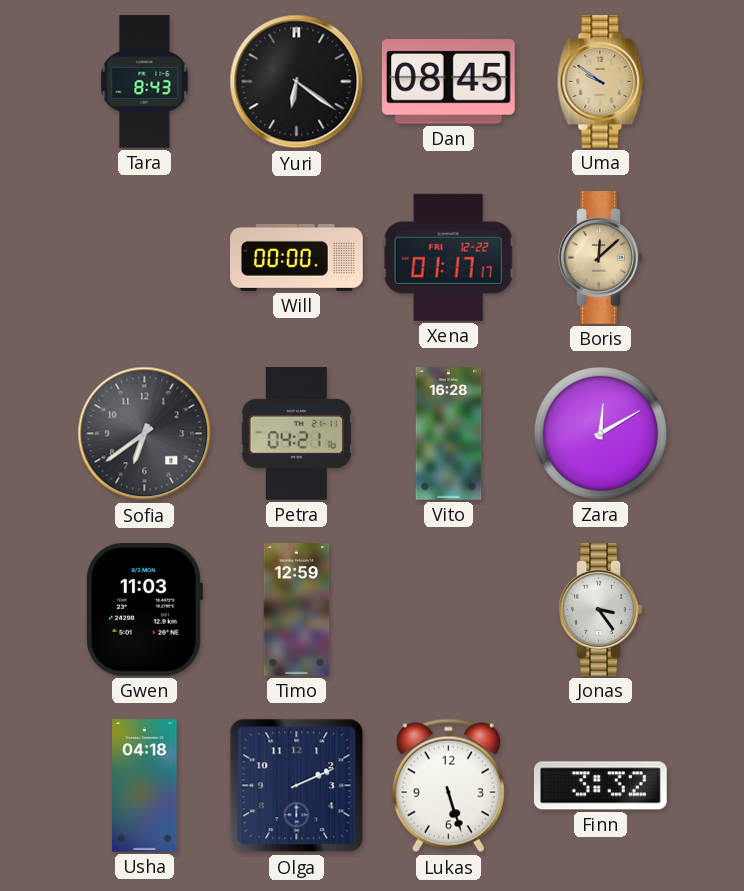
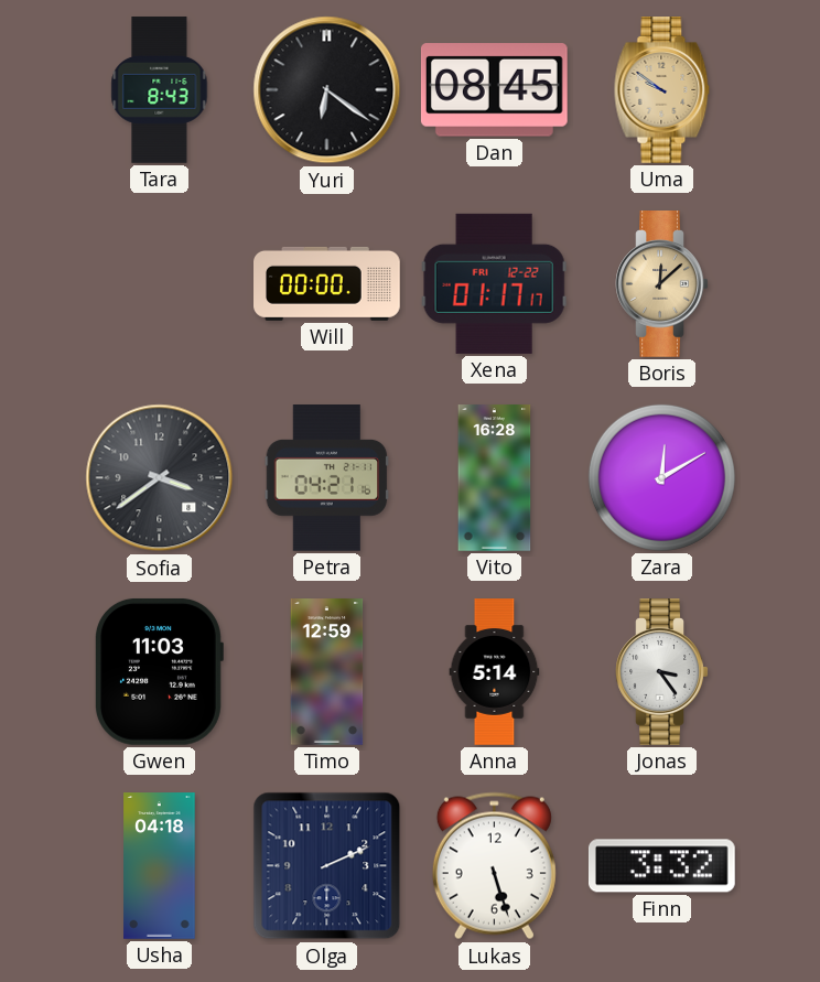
Sofia: 6:39 -> 3:39
Anna: none -> 5:14
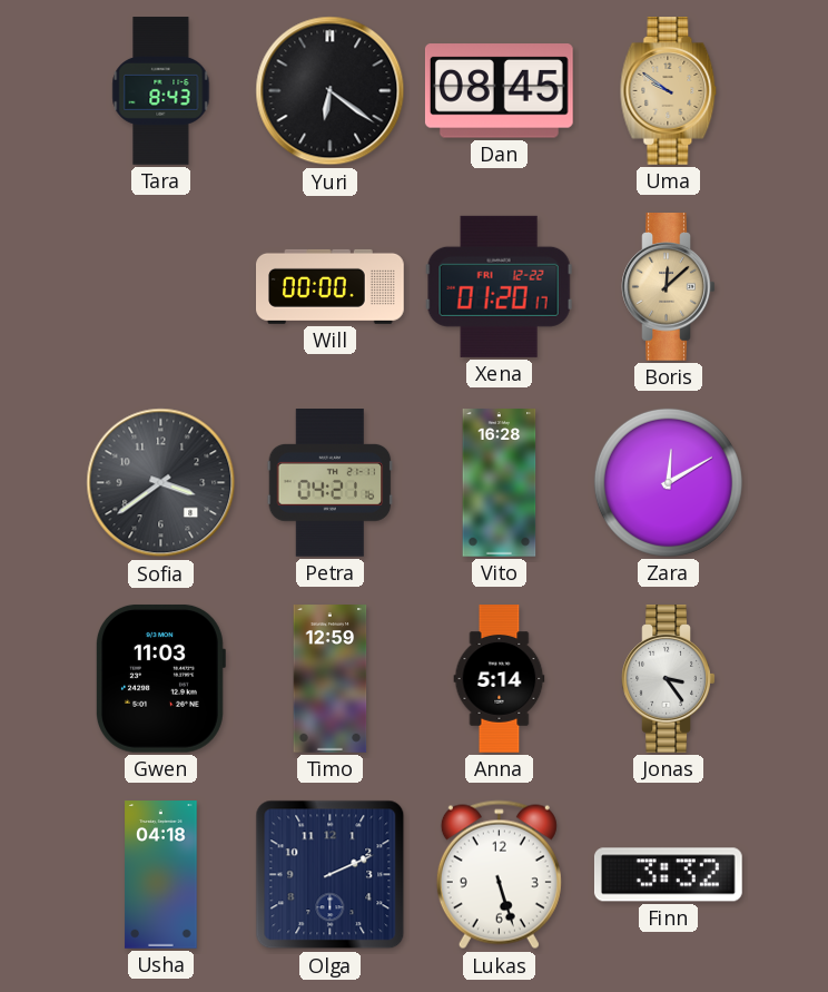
Xena: 01:17 -> 01:20
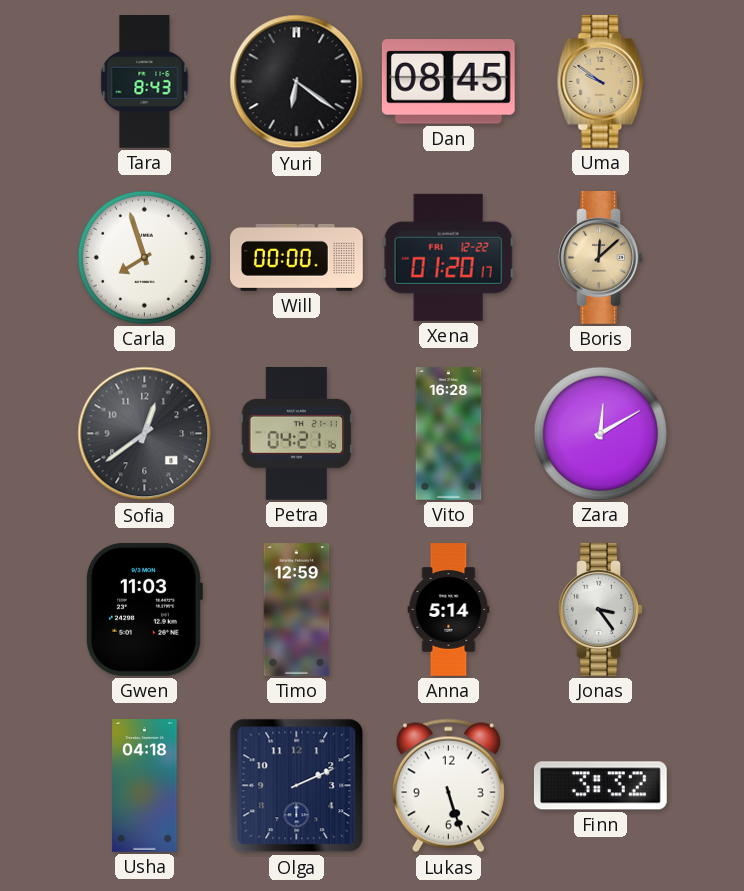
Carla: none -> 7:57
Sofia: 3:39 -> 12:39
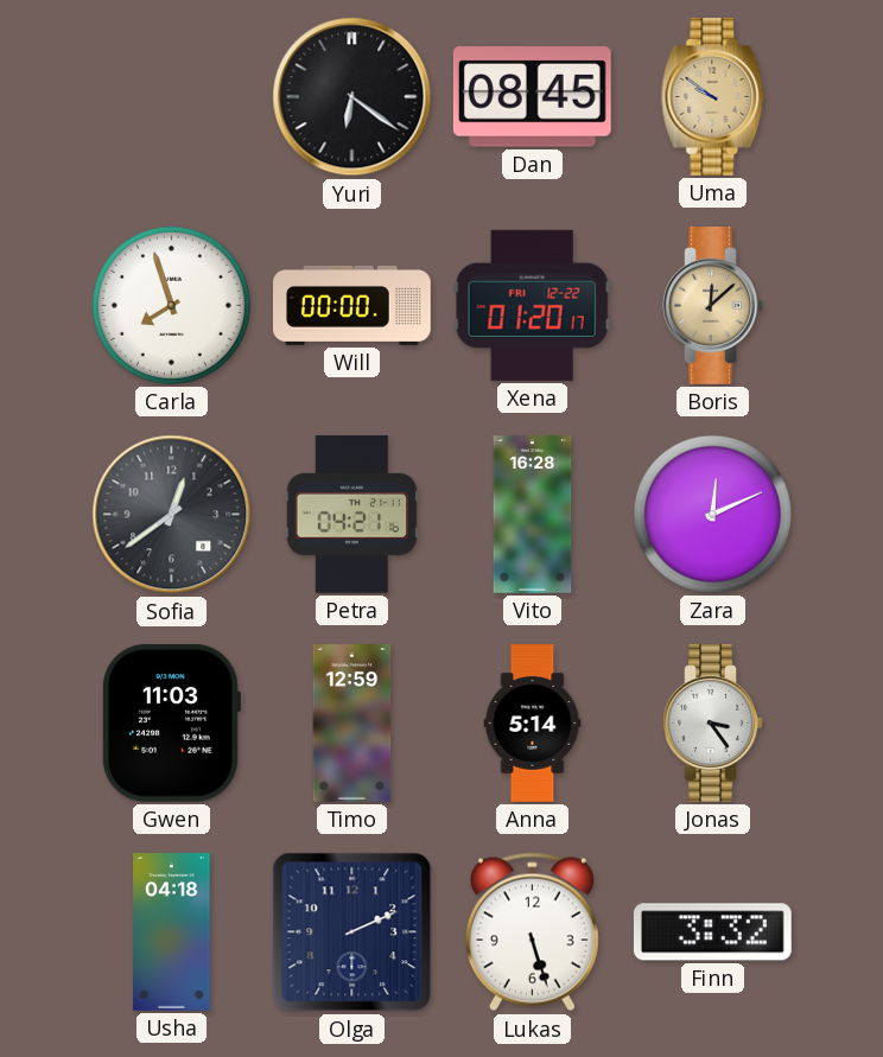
Tara: 8:43 -> none
Zara: 12:10 -> 12:11
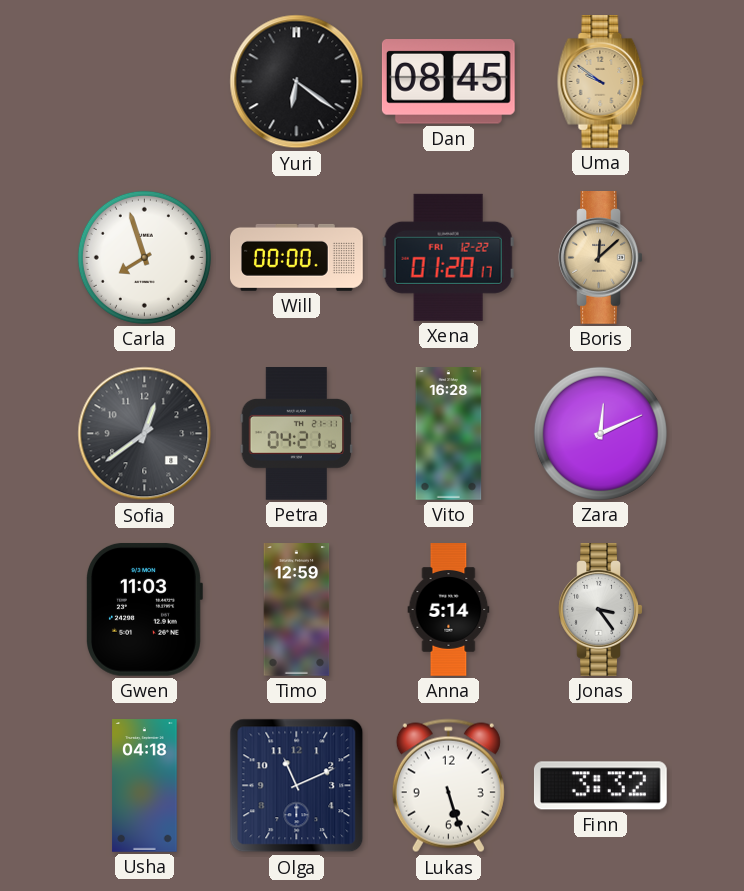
Olga: 2:11 -> 11:11
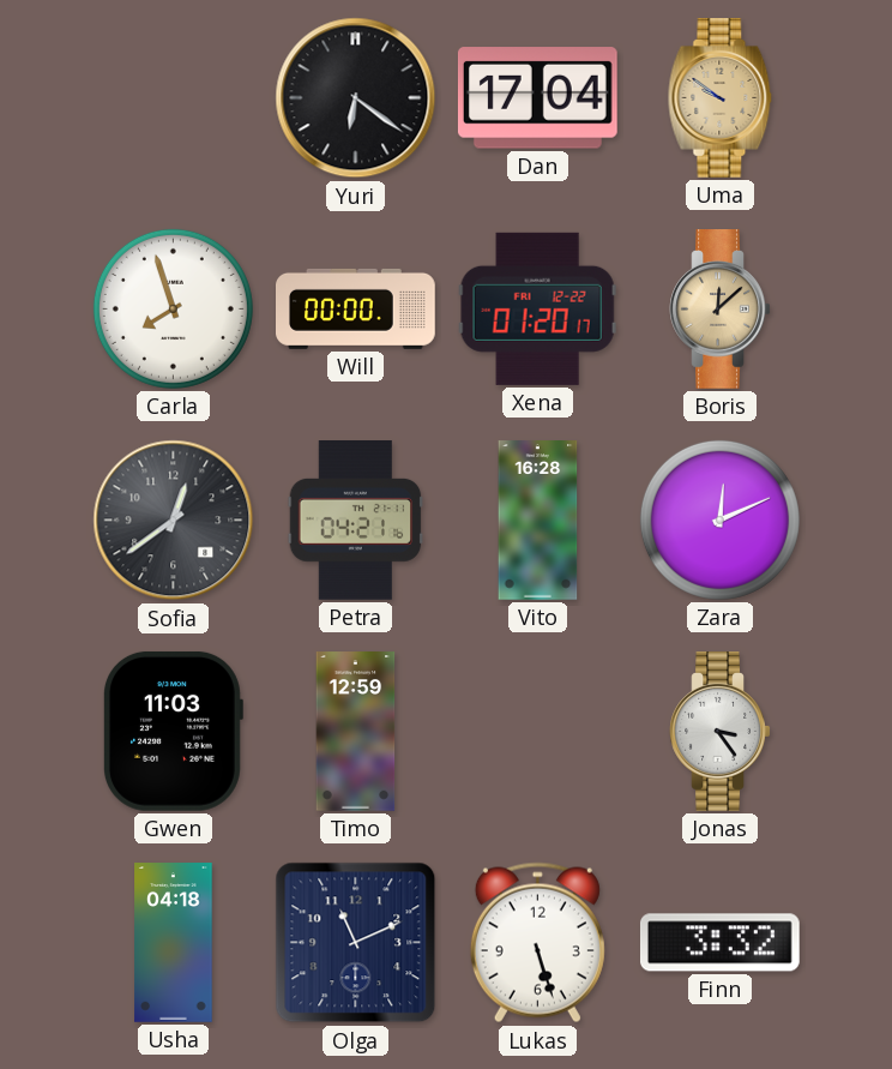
Dan: 08:45 -> 17:04
Anna: 5:14 -> none
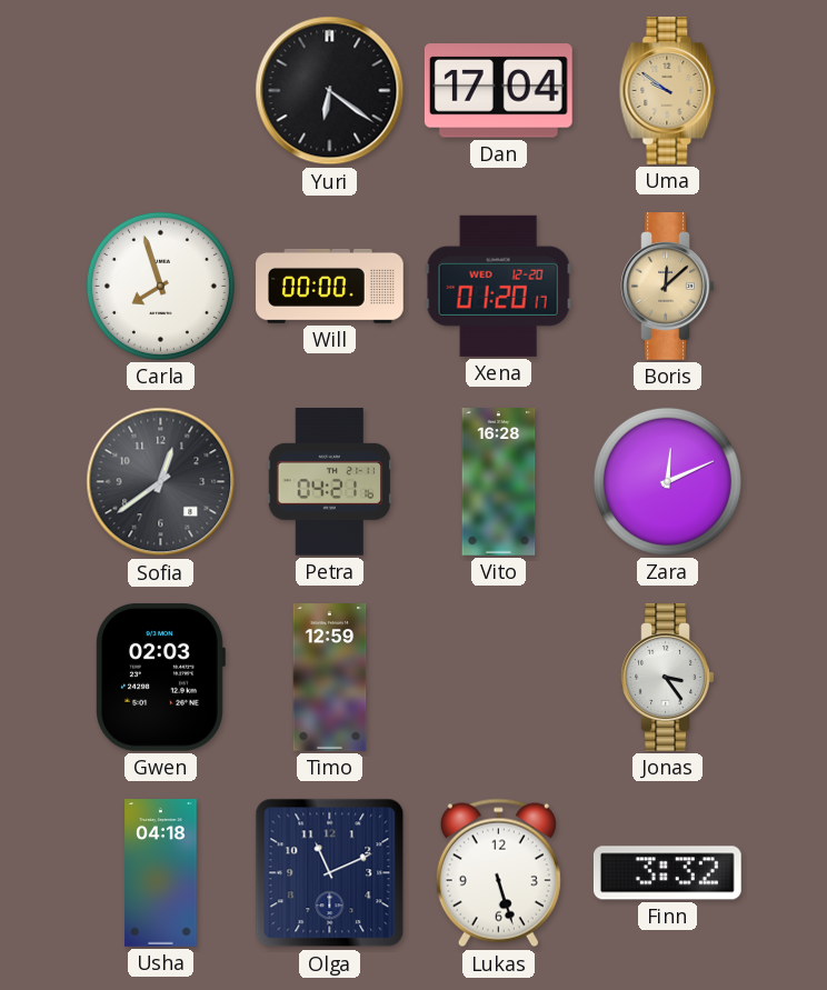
Xena date: FRI 12-22 -> WED 12-20
Gwen: 11:03 -> 02:03
